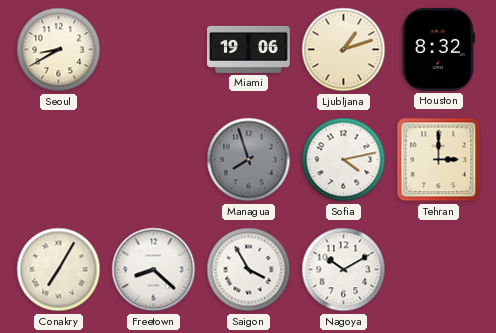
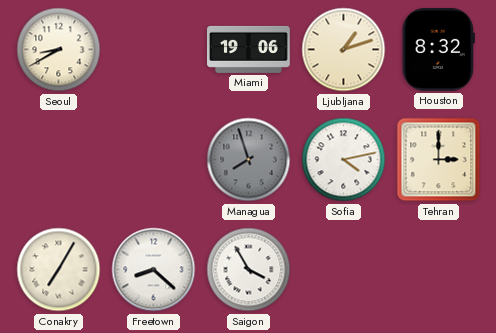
Nagoya: 10:10 -> none
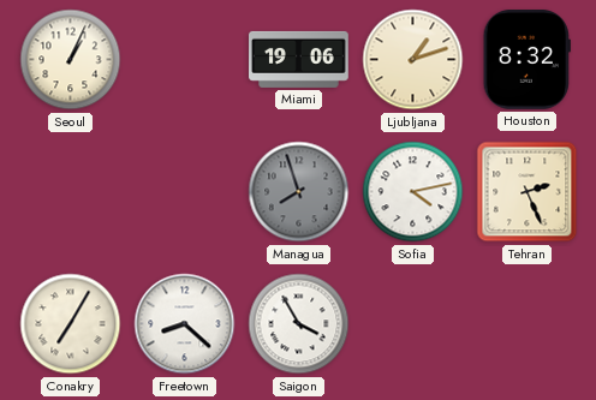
Seoul: 8:40 -> 1:04
Tehran: 3:00 -> 2:26
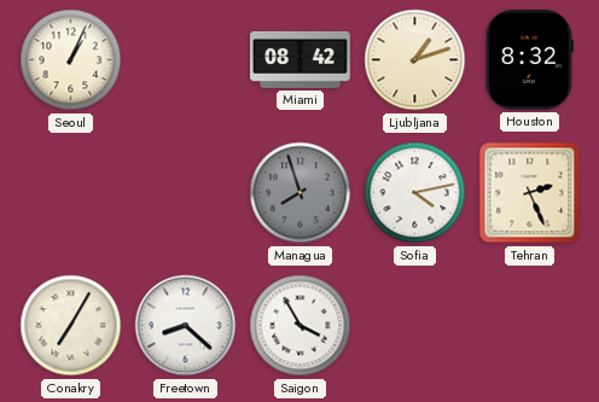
Miami: 19:06 -> 08:42
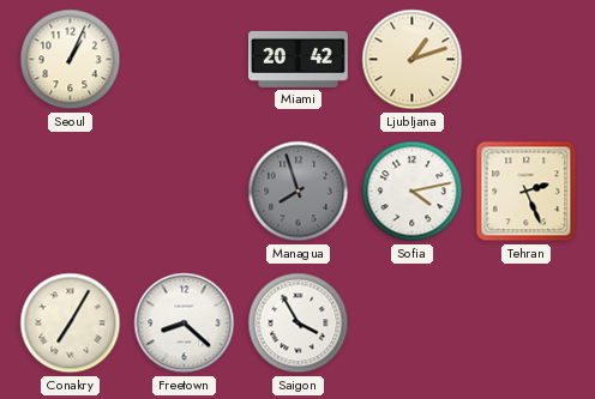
Miami: 08:42 -> 20:42
Houston: 8:32 -> none
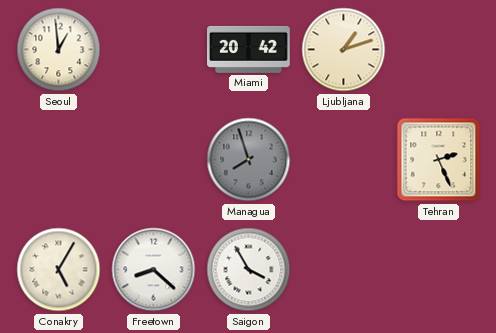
Seoul: 1:04 -> 12:59
Sofia: 4:13 -> none
Conakry: 7:05 -> 5:05
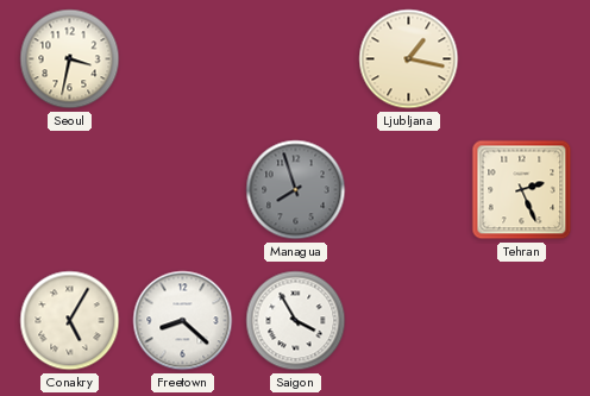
Seoul: 12:59 -> 3:32
Miami: 20:42 -> none
Ljubljana: 1:12 -> 1:17
